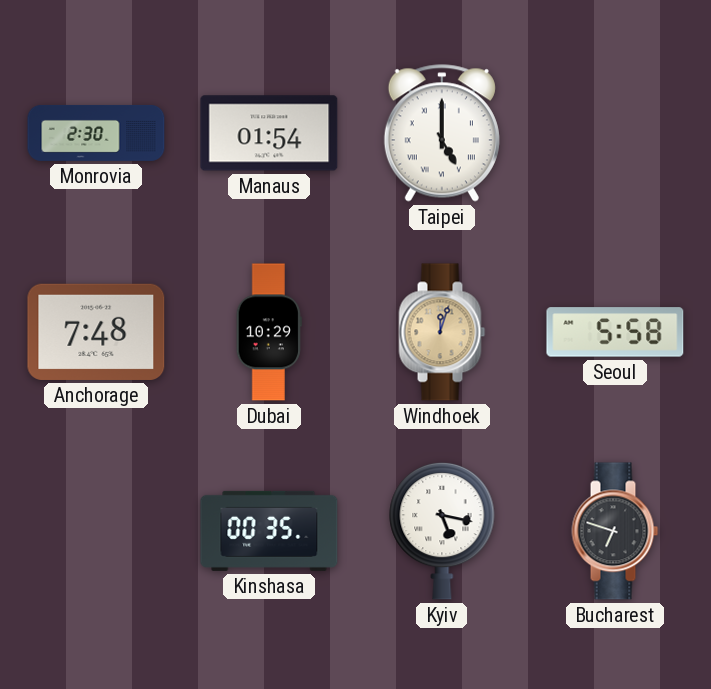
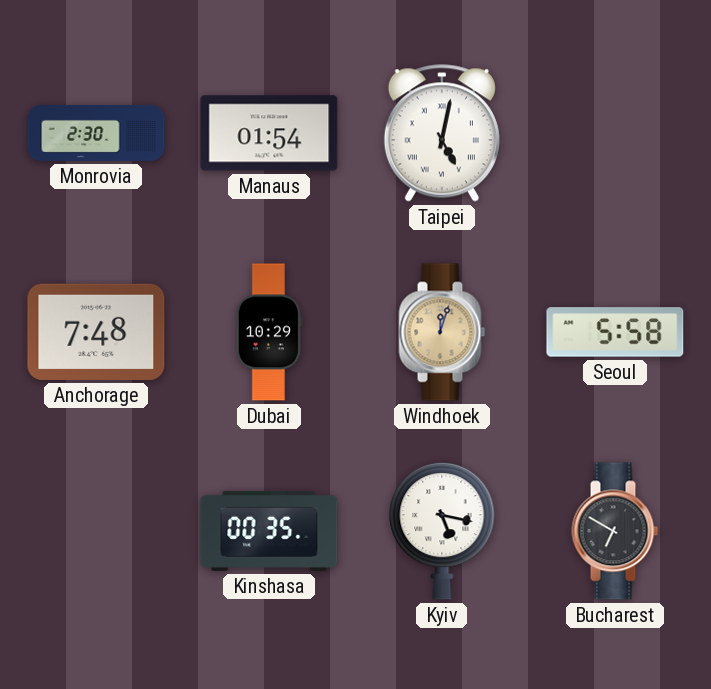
Taipei: 5:00 -> 5:02
Bucharest: 6:48 -> 6:50
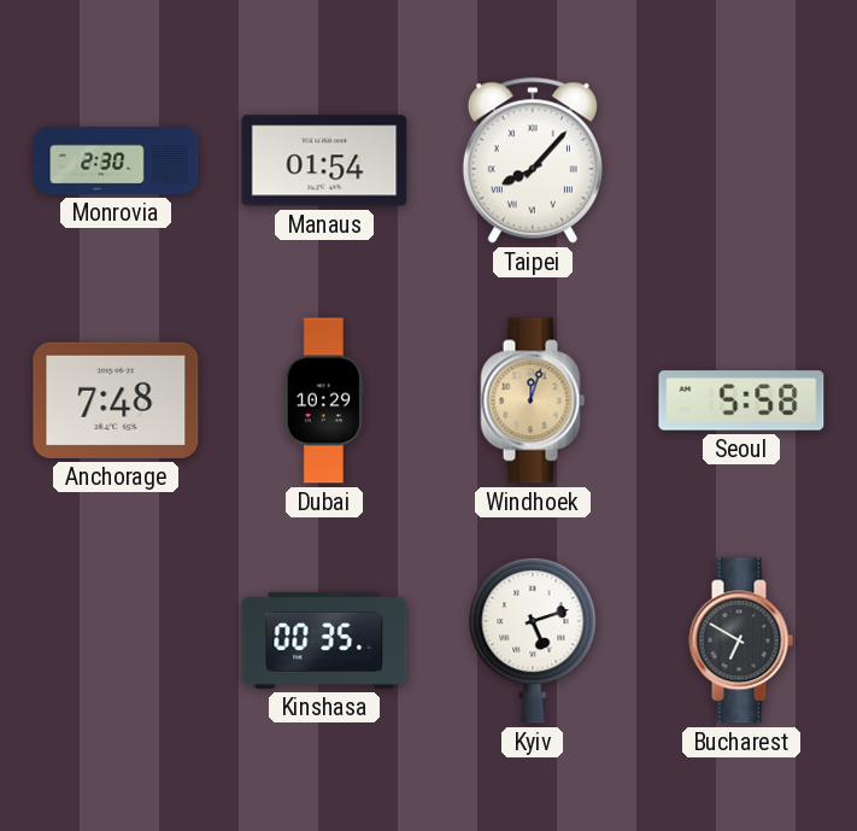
Taipei: 5:02 -> 8:07
Kyiv: 5:17 -> 5:12
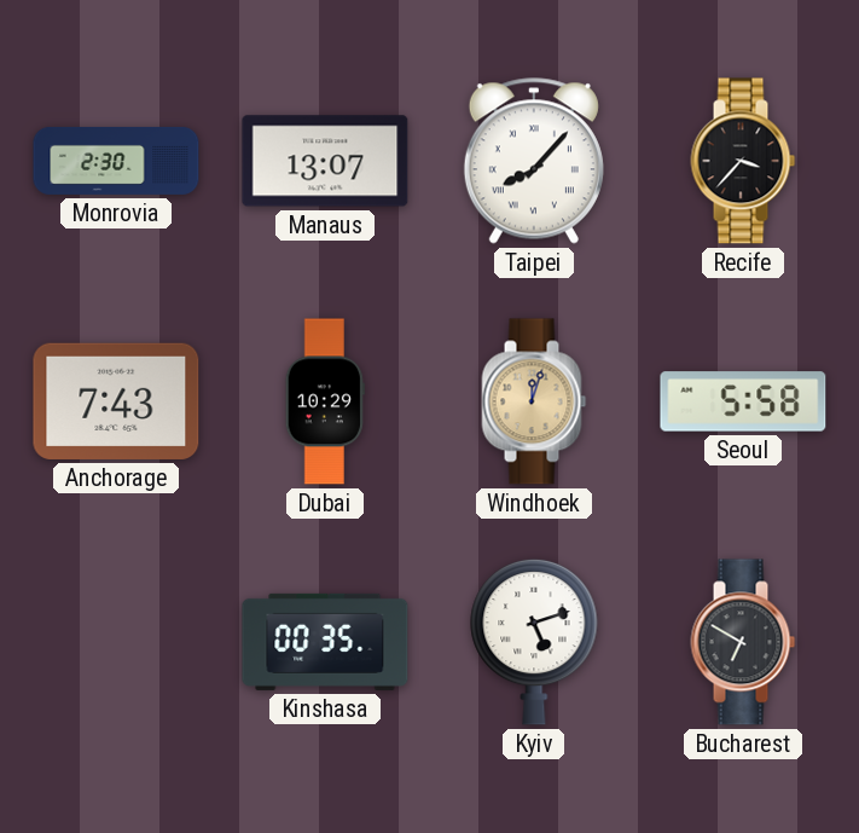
Manaus: 01:54 -> 13:07
Recife: none -> 3:37
Anchorage: 7:48 -> 7:43
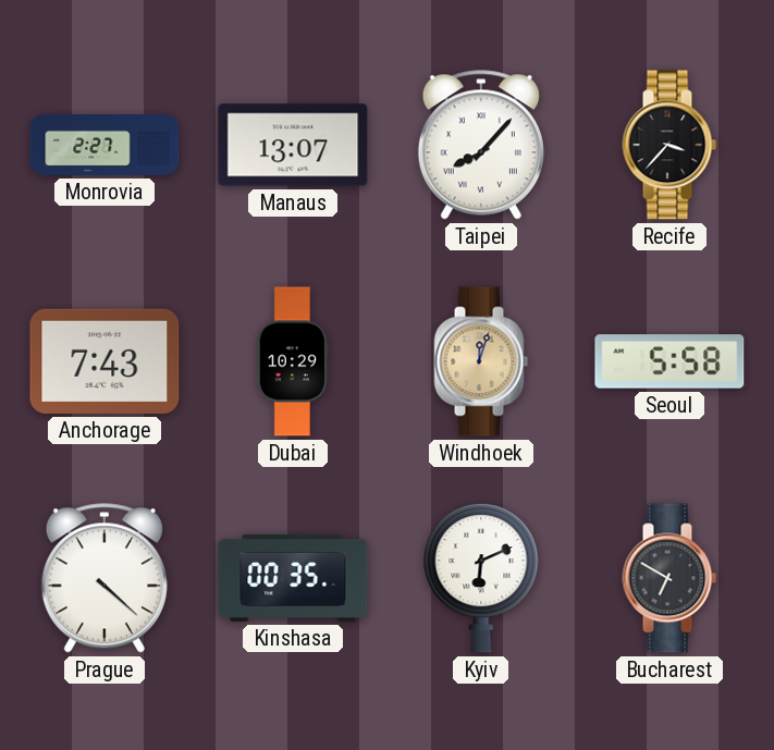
Monrovia: 2:30 -> 2:27
Prague: none -> 4:22
Kyiv: 5:12 -> 6:11
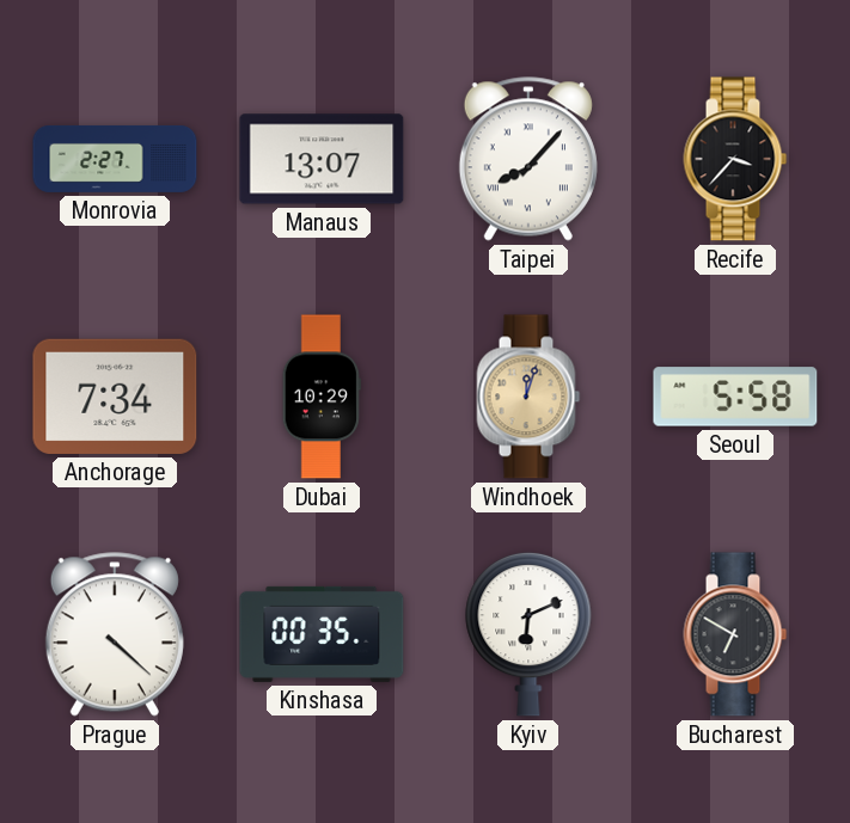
Anchorage: 7:43 -> 7:34
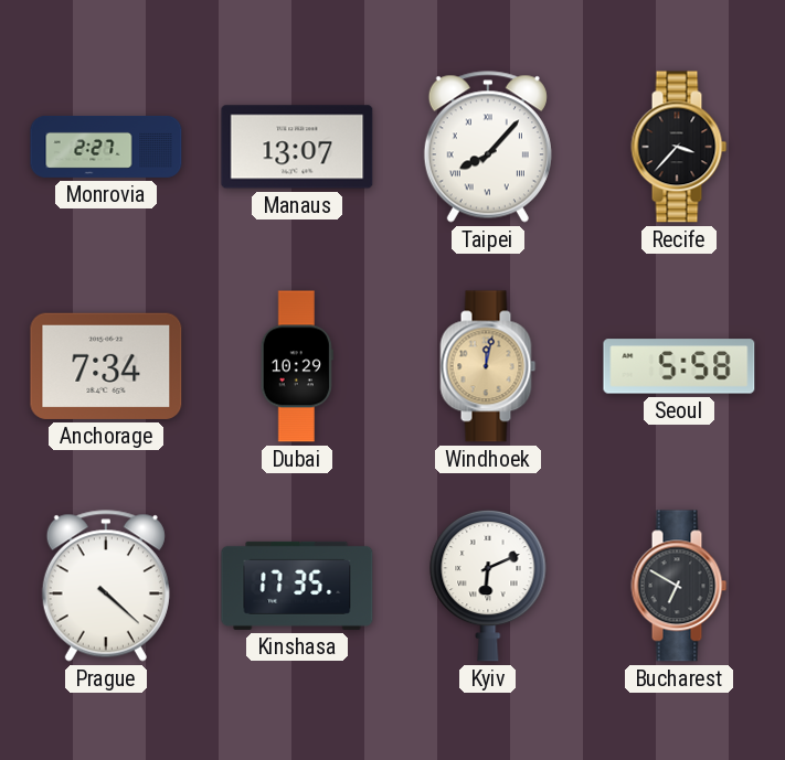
Windhoek: 12:03 -> 12:02
Kinshasa: 00:35 -> 17:35
